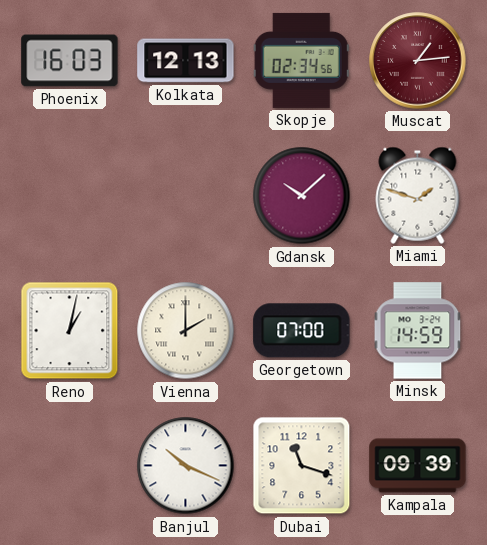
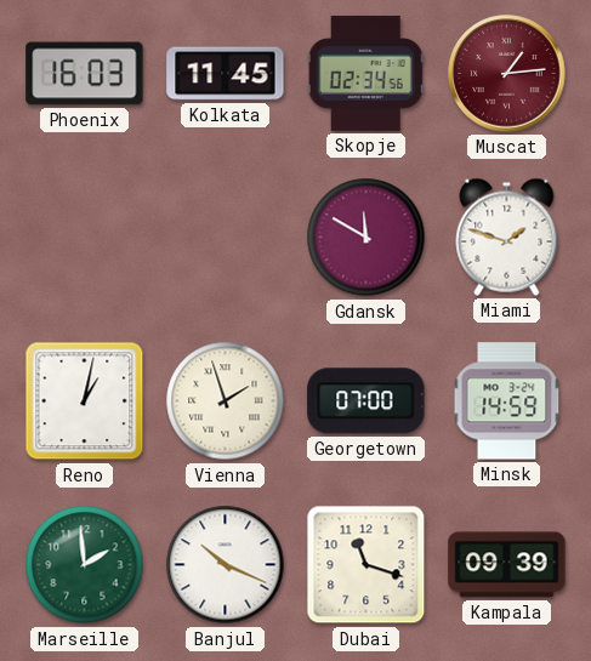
Kolkata: 12:13 -> 11:45
Gdansk: 10:08 -> 11:50
Vienna: 2:00 -> 1:57
Marseille: none -> 1:59
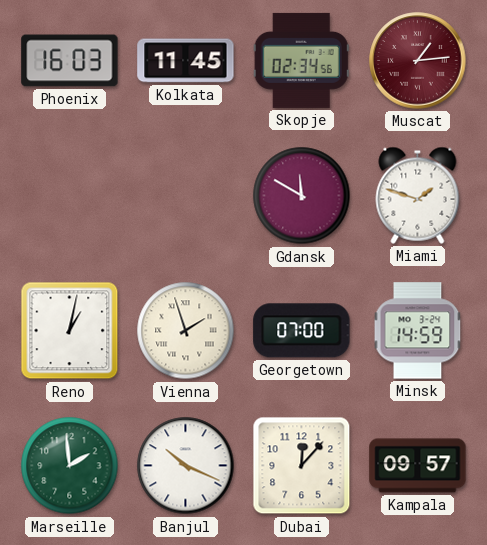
Dubai: 11:18 -> 12:07
Kampala: 09:39 -> 09:57
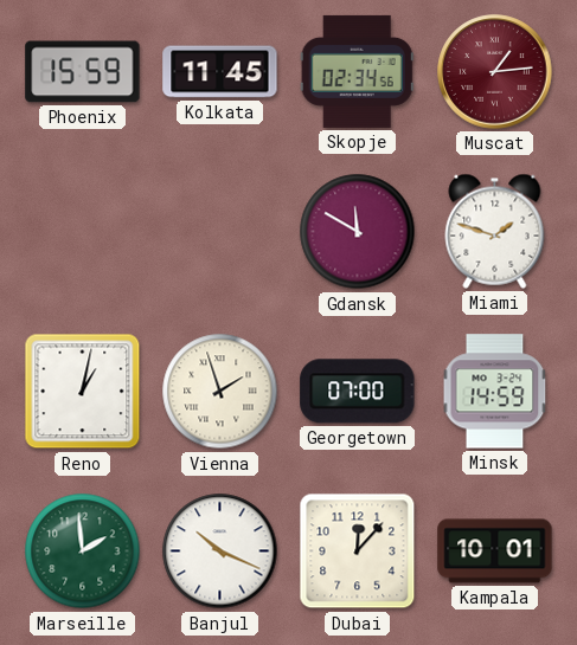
Phoenix: 16:03 -> 15:59
Kampala: 09:57 -> 10:01
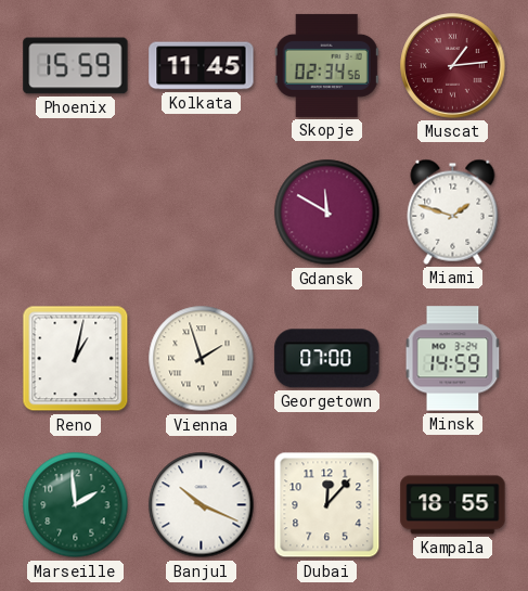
Kampala: 10:01 -> 18:55
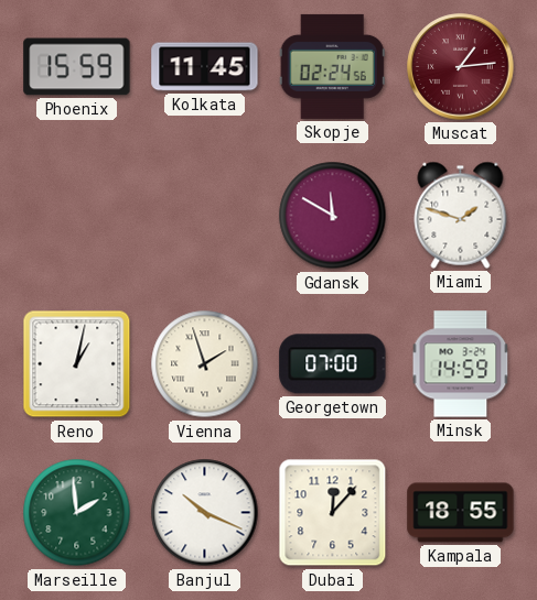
Skopje: 02:34 -> 02:24
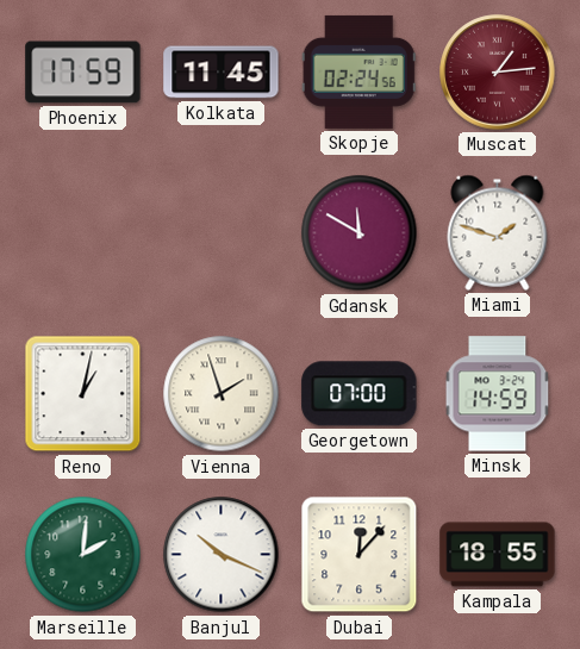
Phoenix: 15:59 -> 17:59
Marseille: 1:59 -> 2:01
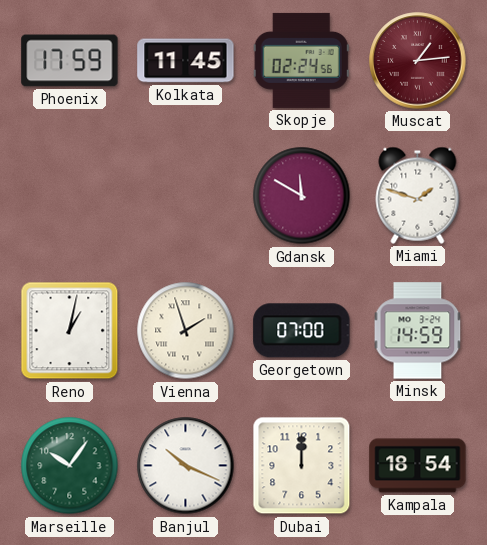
Marseille: 2:01 -> 10:06
Dubai: 12:07 -> 12:00
Kampala: 18:55 -> 18:54
